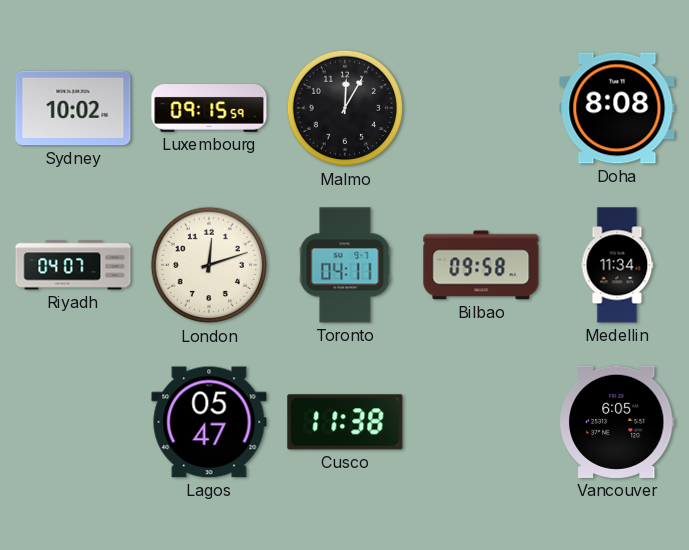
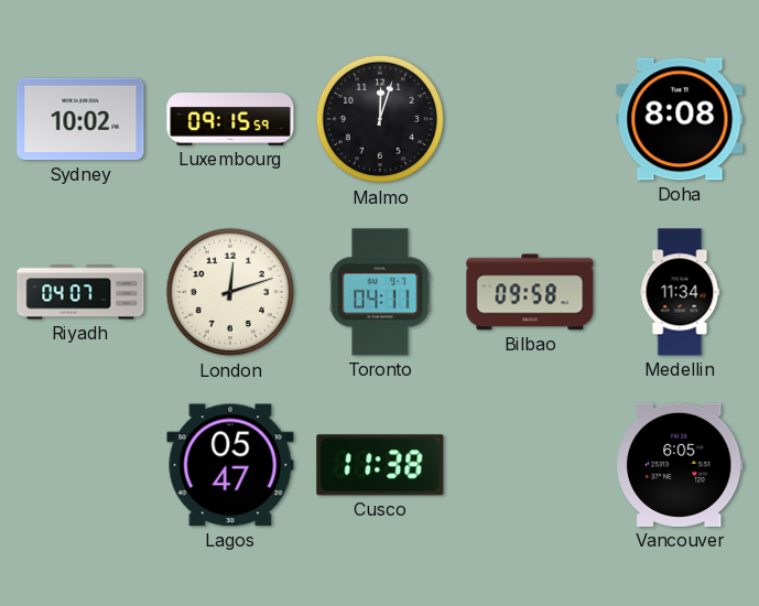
Malmo: 12:05 -> 12:03
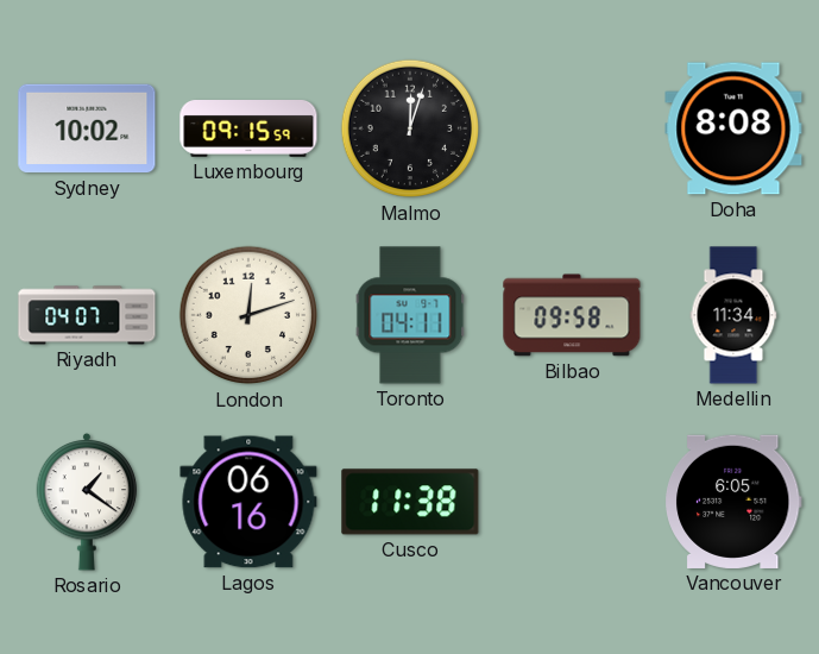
Rosario: none -> 1:21
Lagos: 05:47 -> 06:16
